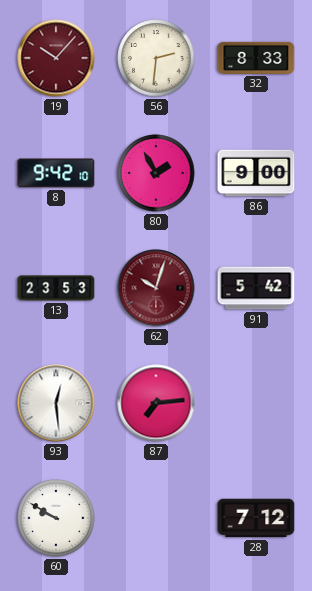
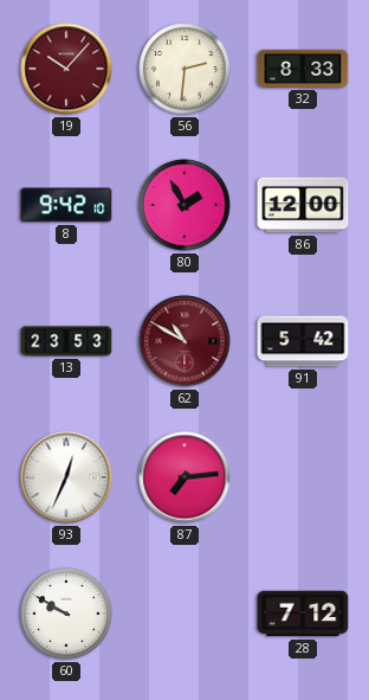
86: 9:00 -> 12:00
62: 10:03 -> 10:50
93: 12:29 -> 12:34
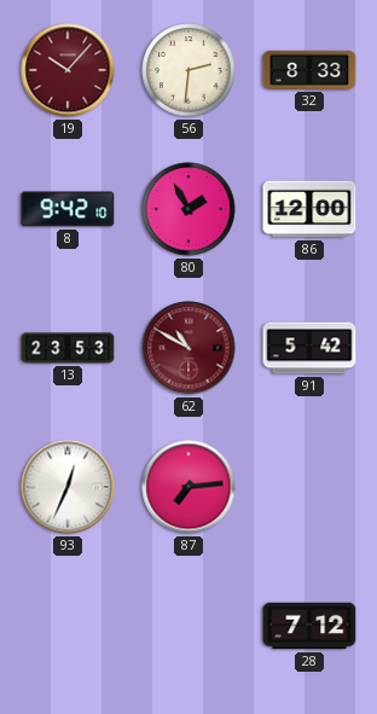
60: 9:50 -> none
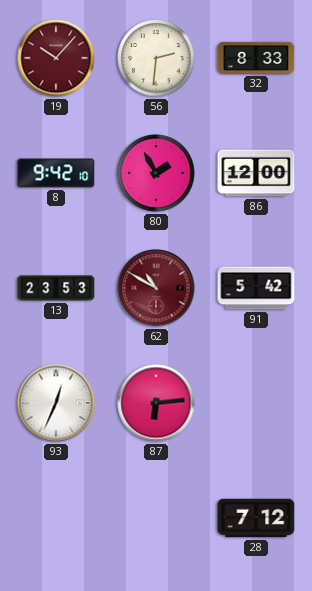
87: 7:14 -> 6:14
